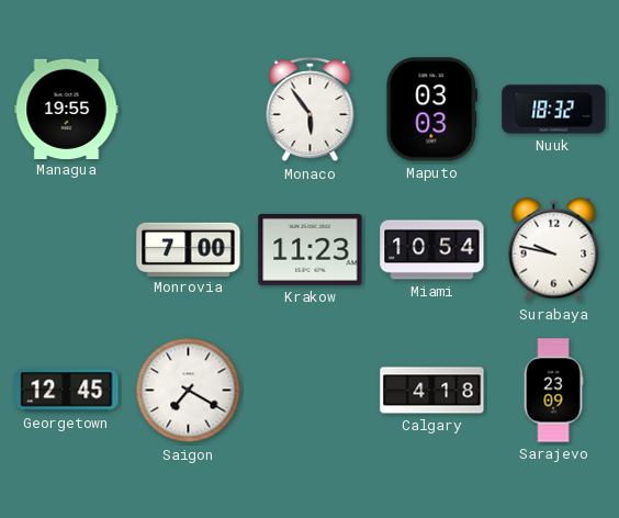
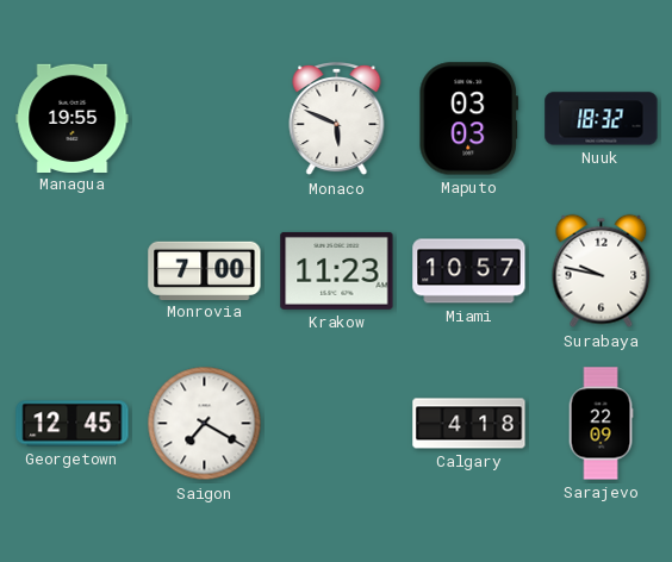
Monaco: 5:54 -> 5:49
Miami: 10:54 -> 10:57
Sarajevo: 23:09 -> 22:09
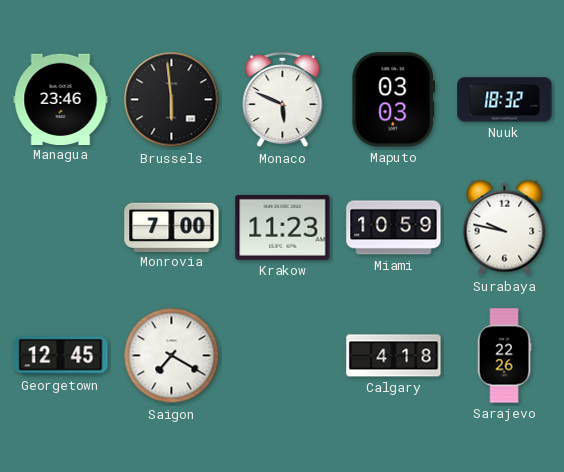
Managua: 19:55 -> 23:46
Brussels: none -> 5:59
Miami: 10:57 -> 10:59
Sarajevo: 22:09 -> 22:26
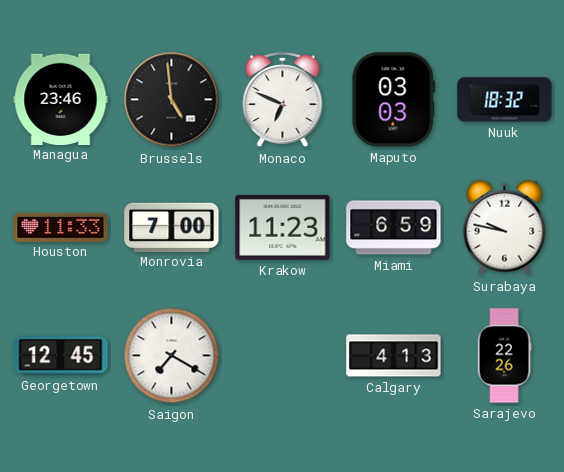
Brussels: 5:59 -> 4:59
Monaco: 5:49 -> 6:49
Houston: none -> 11:33
Miami: 10:59 -> 6:59
Calgary: 4:18 -> 4:13
